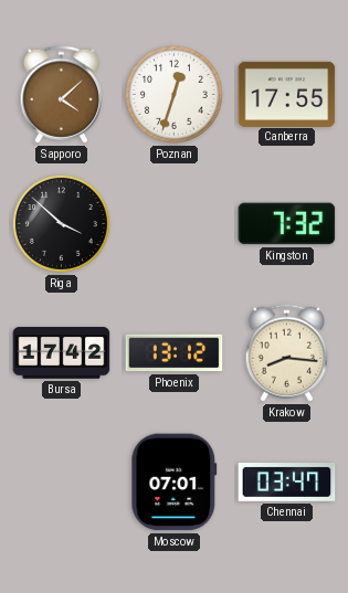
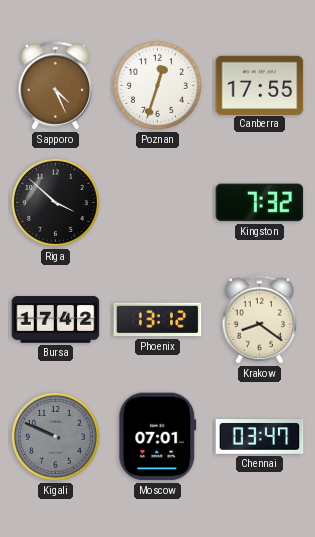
Sapporo: 4:08 -> 4:26
Krakow: 8:16 -> 8:21
Kigali: none -> 9:49
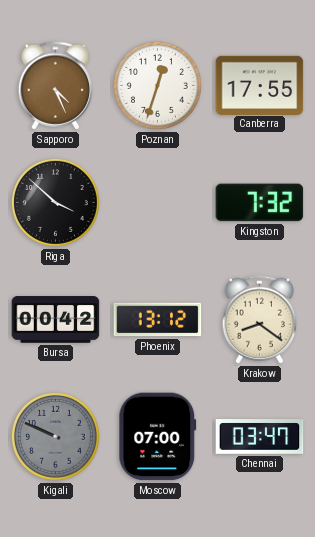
Bursa: 17:42 -> 00:42
Moscow: 07:01 -> 07:00
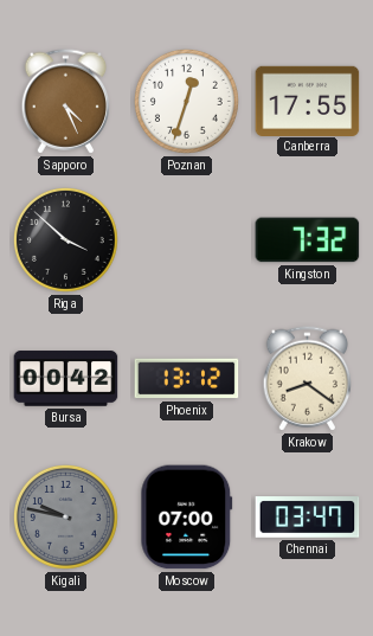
Kigali: 9:49 -> 9:47
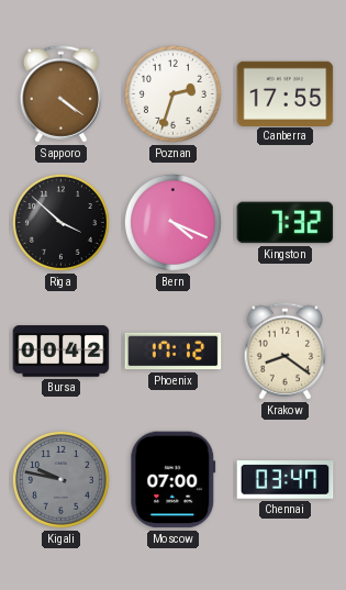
Sapporo: 4:26 -> 4:21
Poznan: 12:33 -> 2:33
Bern: none -> 4:19
Phoenix: 13:12 -> 17:12
